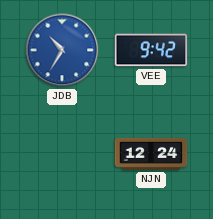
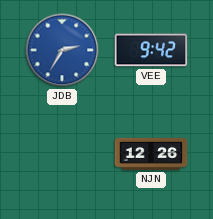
JDB: 10:35 -> 2:35
NJN: 12:24 -> 12:26
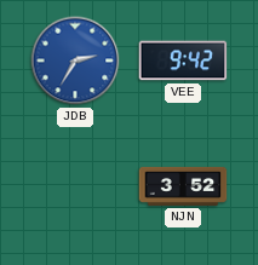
NJN: 12:26 -> 3:52
